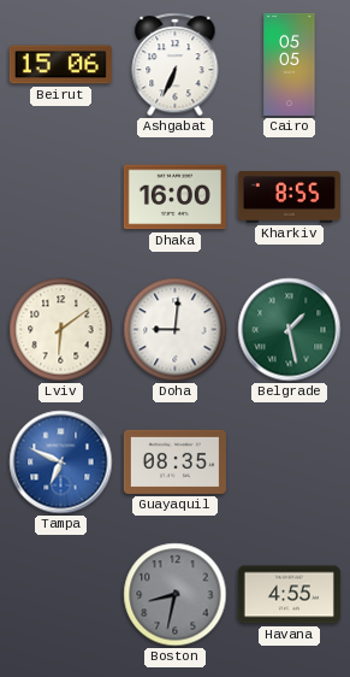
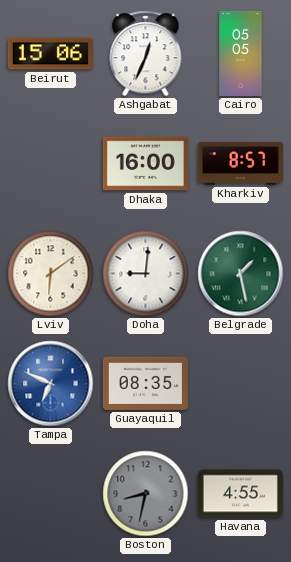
Ashgabat: 6:34 -> 12:34
Kharkiv: 8:55 -> 8:57
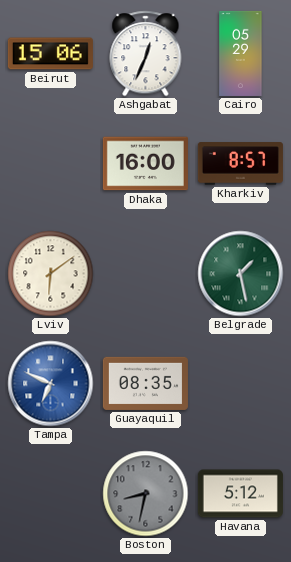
Cairo: 05:05 -> 05:29
Doha: 9:01 -> none
Havana: 4:55 -> 5:12
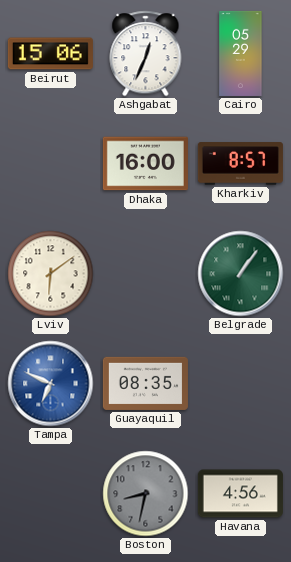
Belgrade: 1:28 -> 1:06
Havana: 5:12 -> 4:56
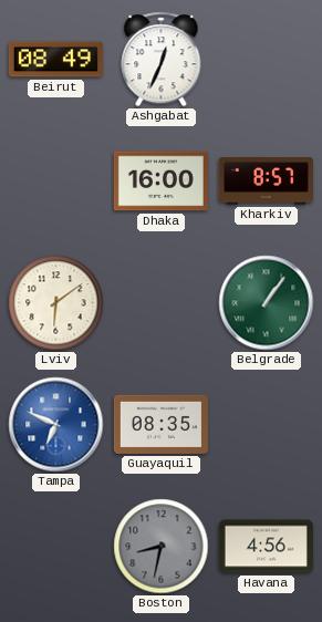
Beirut: 15:06 -> 08:49
Cairo: 05:29 -> none
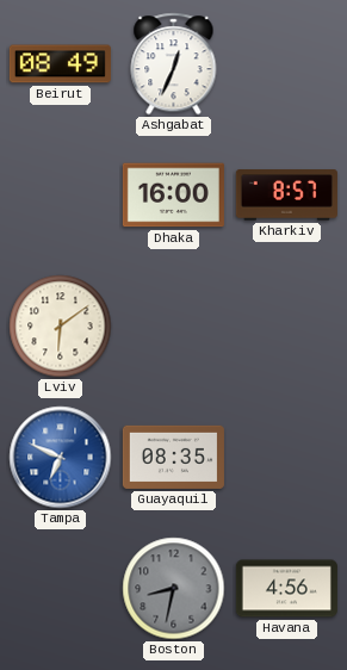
Belgrade: 1:06 -> none
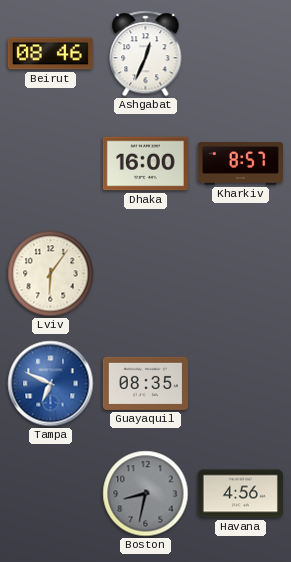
Beirut: 08:49 -> 08:46
Lviv: 6:09 -> 6:06
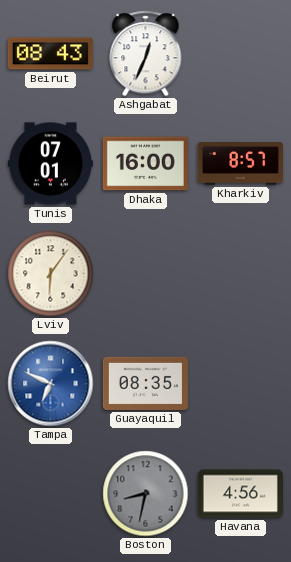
Beirut: 08:46 -> 08:43
Tunis: none -> 07:01
